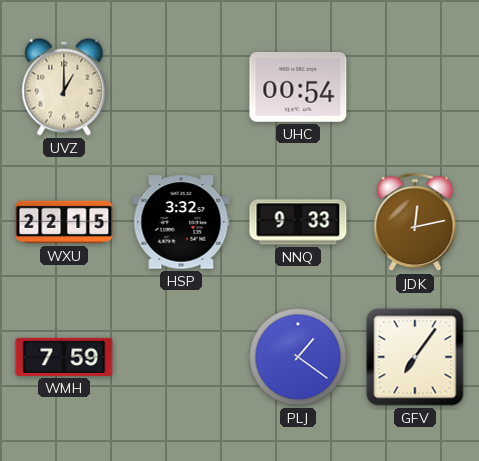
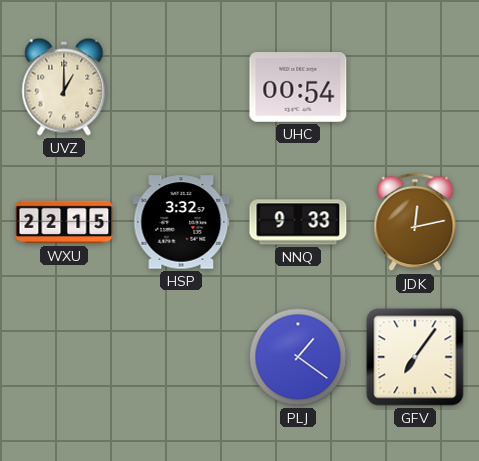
WMH: 7:59 -> none
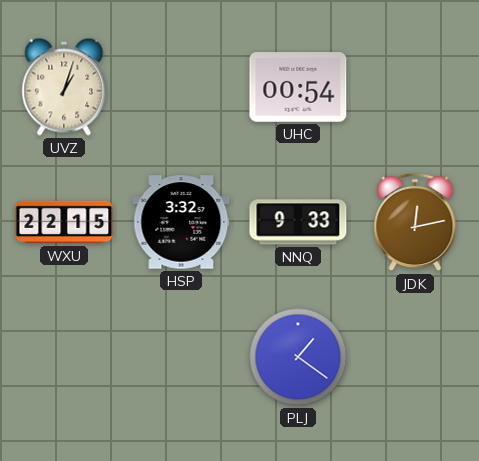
UVZ: 1:00 -> 1:03
GFV: 7:06 -> none
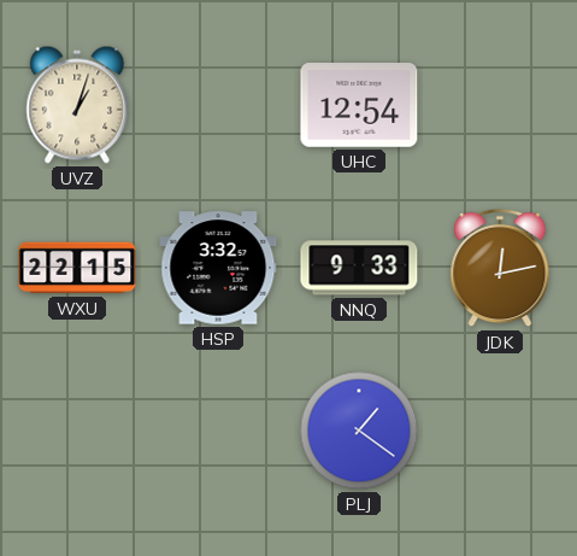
UHC: 00:54 -> 12:54
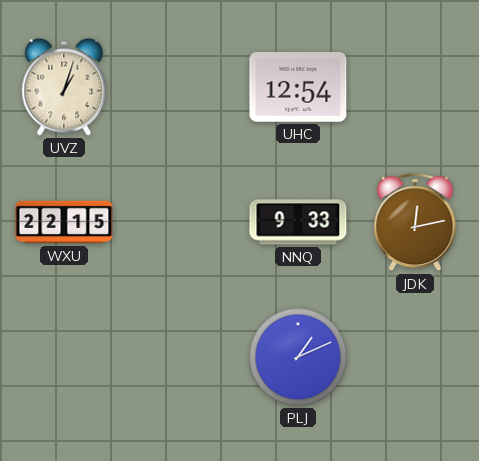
HSP: 3:32 -> none
PLJ: 1:21 -> 1:11
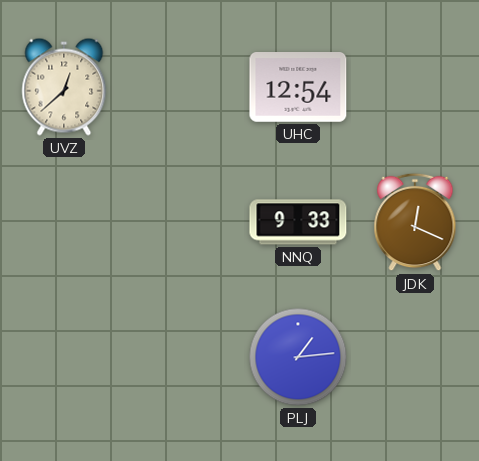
UVZ: 1:03 -> 12:38
WXU: 22:15 -> none
JDK: 12:13 -> 12:19
PLJ: 1:11 -> 1:14
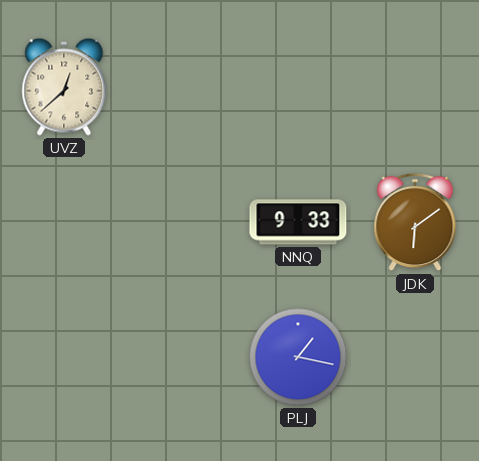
UHC: 12:54 -> none
JDK: 12:19 -> 6:09
PLJ: 1:14 -> 1:17
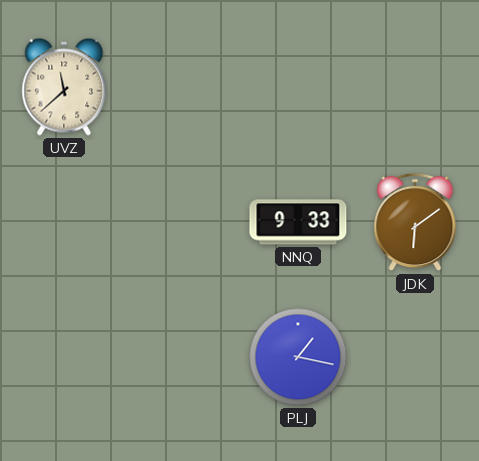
UVZ: 12:38 -> 11:38
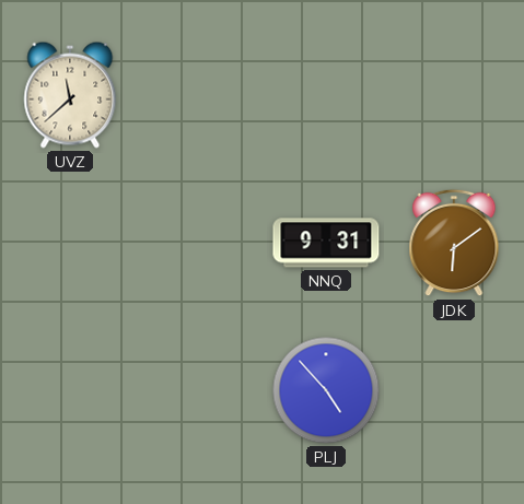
NNQ: 9:33 -> 9:31
PLJ: 1:17 -> 4:53
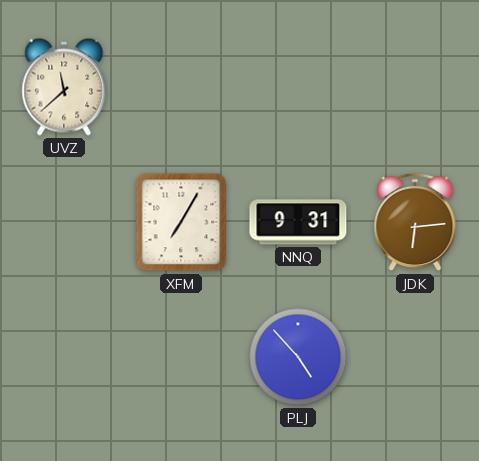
XFM: none -> 7:05
JDK: 6:09 -> 6:14
